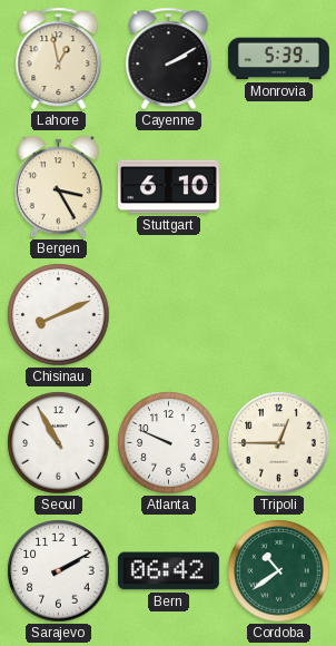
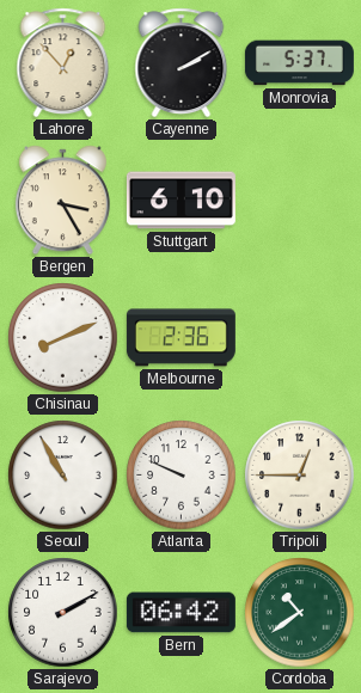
Lahore: 12:58 -> 12:53
Monrovia: 5:39 -> 5:37
Melbourne: none -> 2:36
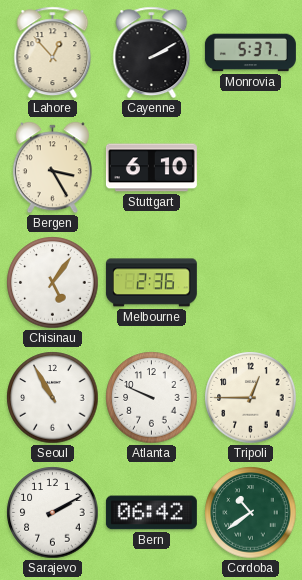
Chisinau: 8:11 -> 5:06
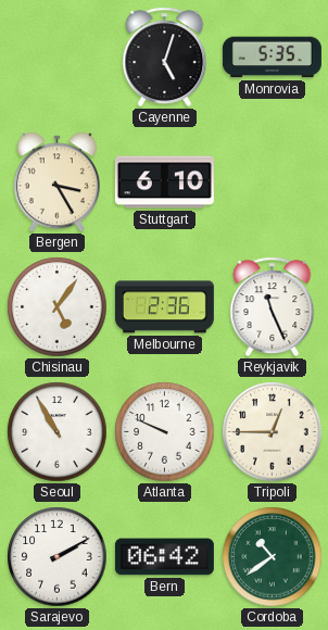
Lahore: 12:53 -> none
Cayenne: 2:10 -> 5:03
Monrovia: 5:37 -> 5:35
Reykjavik: none -> 11:26
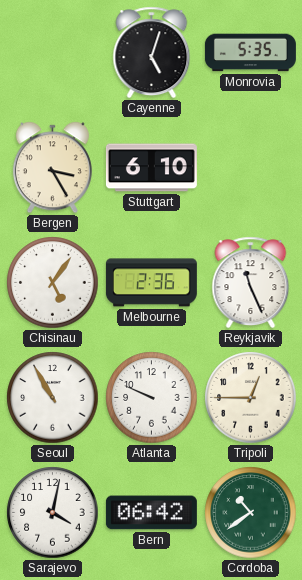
Sarajevo: 2:10 -> 4:02
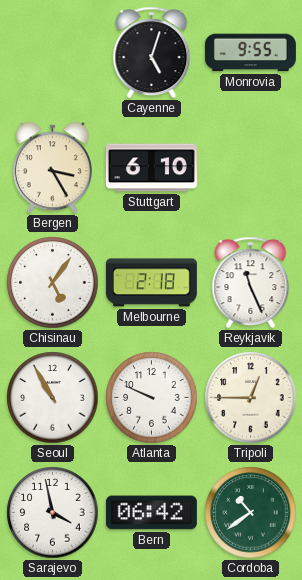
Monrovia: 5:35 -> 9:55
Melbourne: 2:36 -> 2:18
Sarajevo: 4:02 -> 3:58
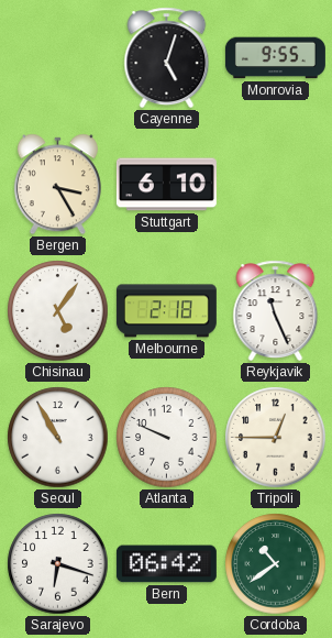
Sarajevo: 3:58 -> 6:18
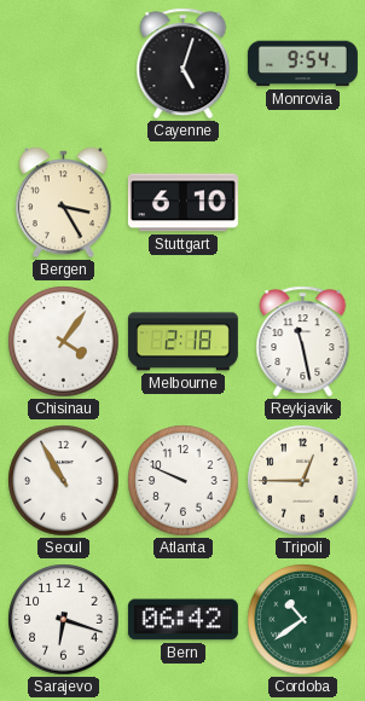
Monrovia: 9:55 -> 9:54
Chisinau: 5:06 -> 4:06
Reykjavik: 11:26 -> 11:28
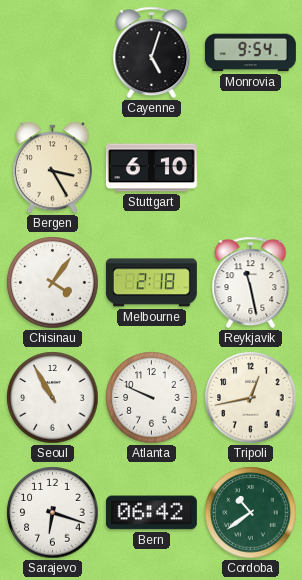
Tripoli: 12:45 -> 12:43
